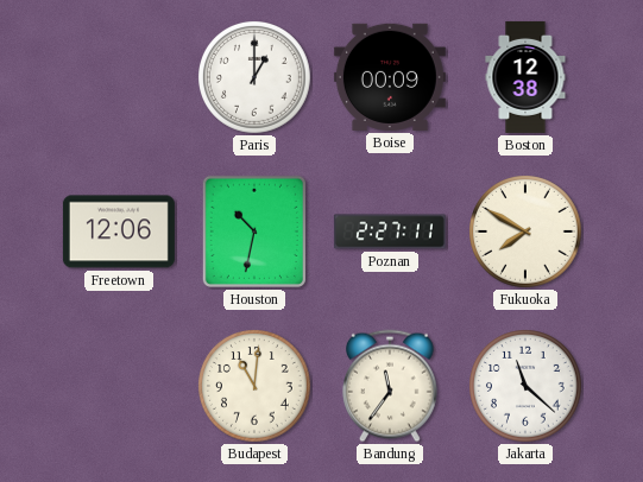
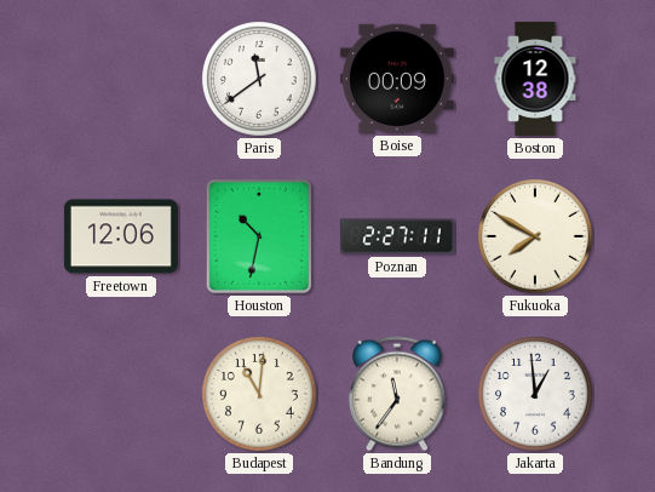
Paris: 1:00 -> 11:39
Jakarta: 11:22 -> 12:59
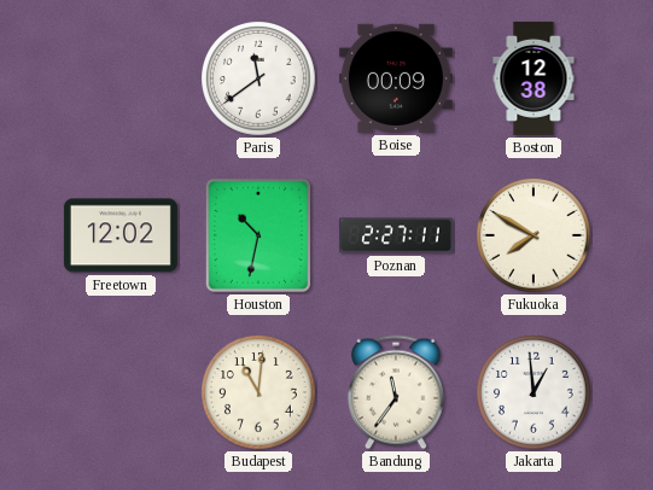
Freetown: 12:06 -> 12:02
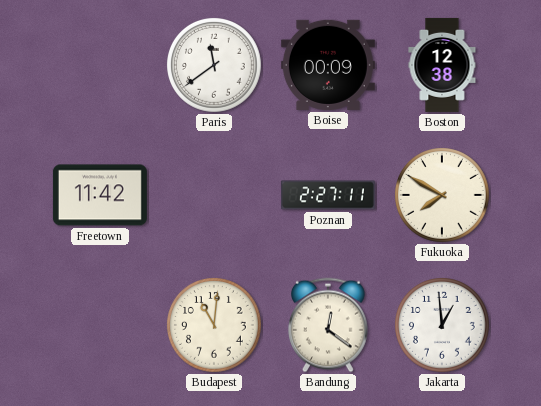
Freetown: 12:02 -> 11:42
Houston: 10:32 -> none
Bandung: 11:36 -> 12:21
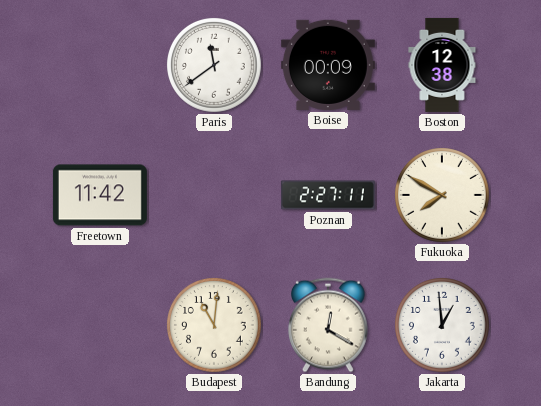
Bandung: 12:21 -> 12:20
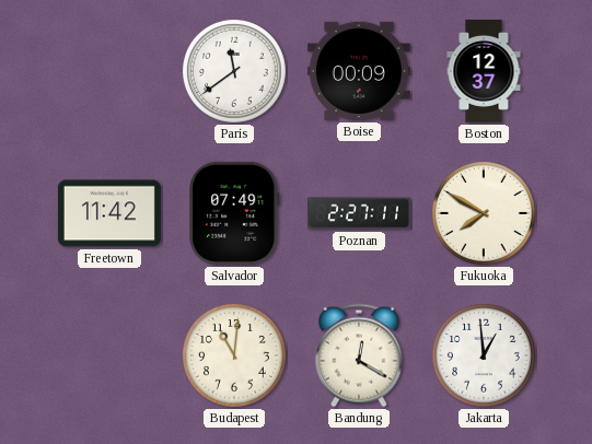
Boston: 12:38 -> 12:37
Salvador: none -> 07:49
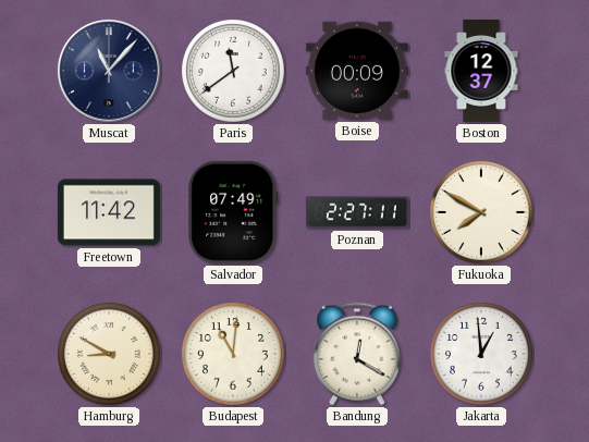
Muscat: none -> 11:07
Hamburg: none -> 8:50
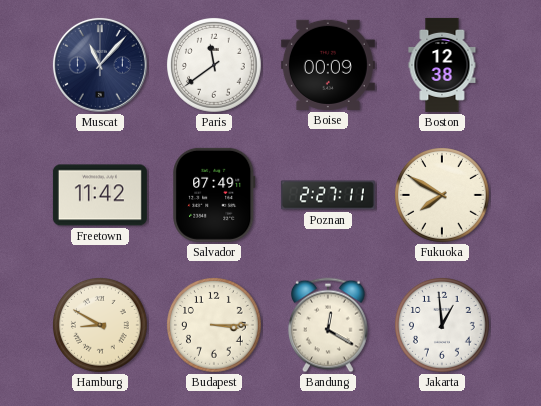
Boston: 12:37 -> 12:38
Budapest: 11:01 -> 3:15
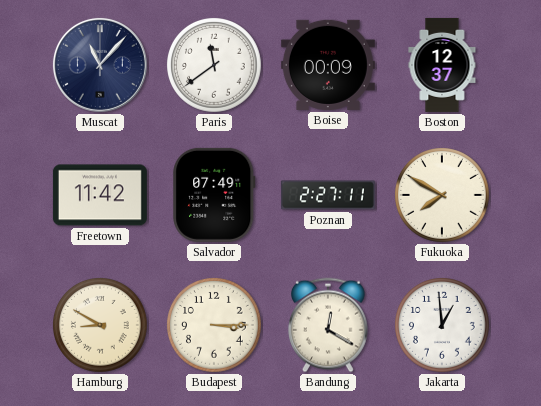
Boston: 12:38 -> 12:37
